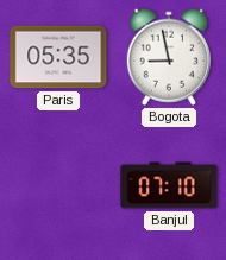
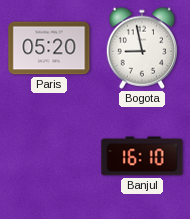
Paris: 05:35 -> 05:20
Banjul: 07:10 -> 16:10
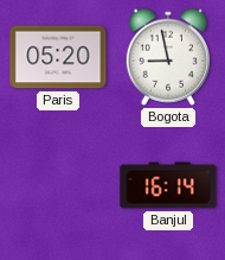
Banjul: 16:10 -> 16:14
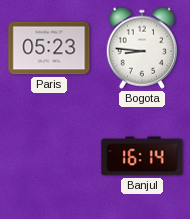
Paris: 05:20 -> 05:23
Bogota: 8:58 -> 8:46
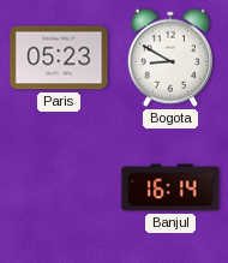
Bogota: 8:46 -> 8:50
